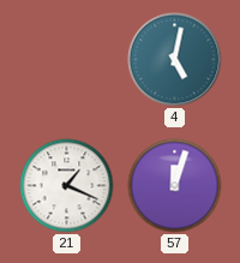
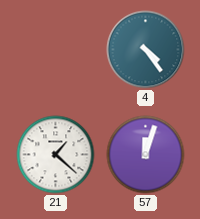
4: 5:02 -> 4:24
21: 1:19 -> 1:22
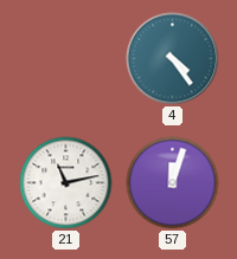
21: 1:22 -> 11:13
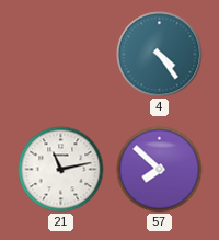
57: 12:03 -> 7:52
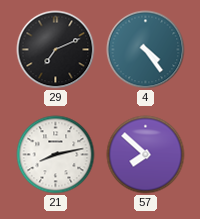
29: none -> 7:11
21: 11:13 -> 8:13
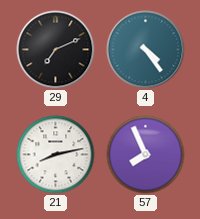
57: 7:52 -> 7:56
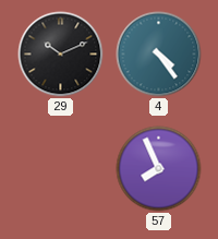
29: 7:11 -> 10:11
21: 8:13 -> none
